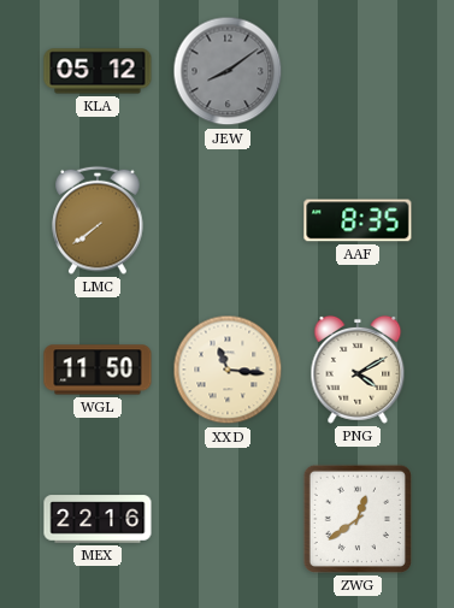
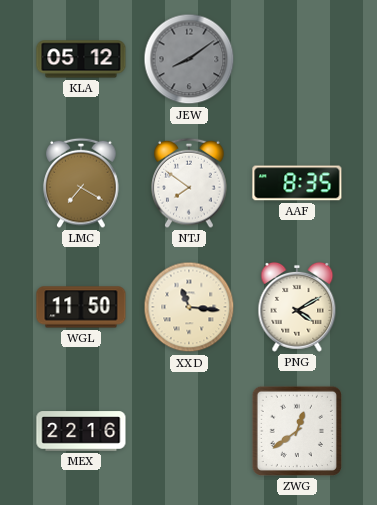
LMC: 7:39 -> 7:20
NTJ: none -> 7:51
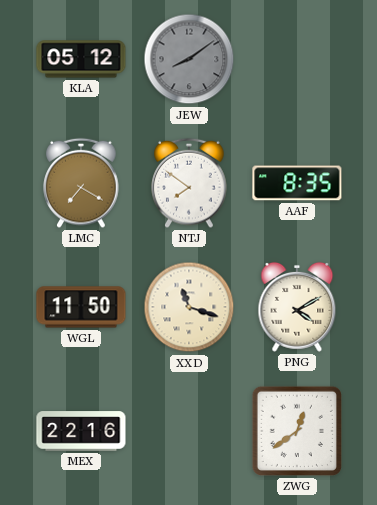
XXD: 11:16 -> 11:18
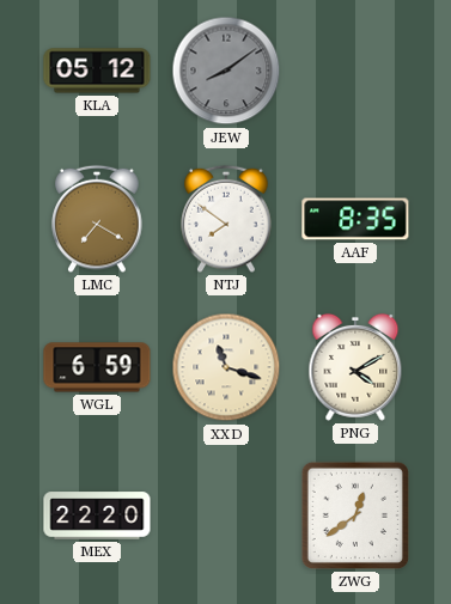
WGL: 11:50 -> 6:59
MEX: 22:16 -> 22:20
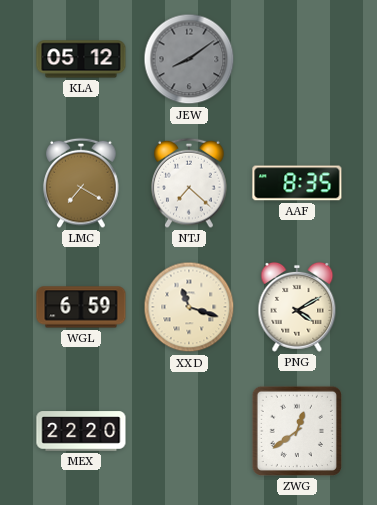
NTJ: 7:51 -> 7:22
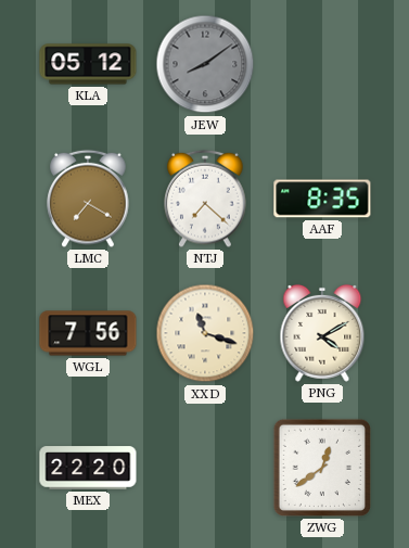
WGL: 6:59 -> 7:56
